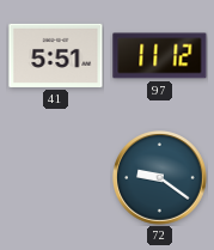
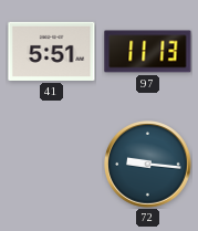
97: 11:12 -> 11:13
72: 9:21 -> 9:16
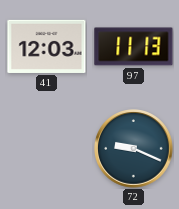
41: 5:51 -> 12:03
72: 9:16 -> 9:19
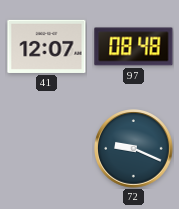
41: 12:03 -> 12:07
97: 11:13 -> 08:48
